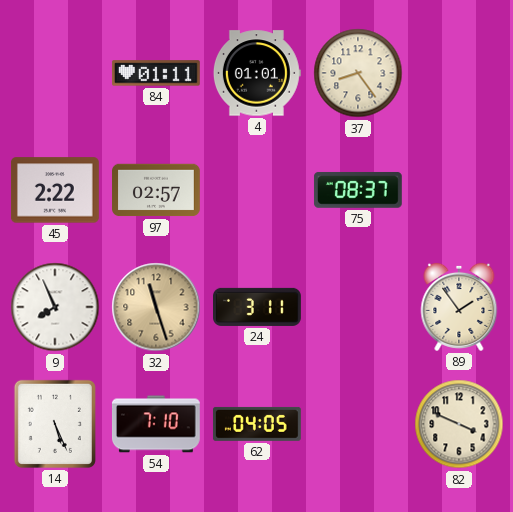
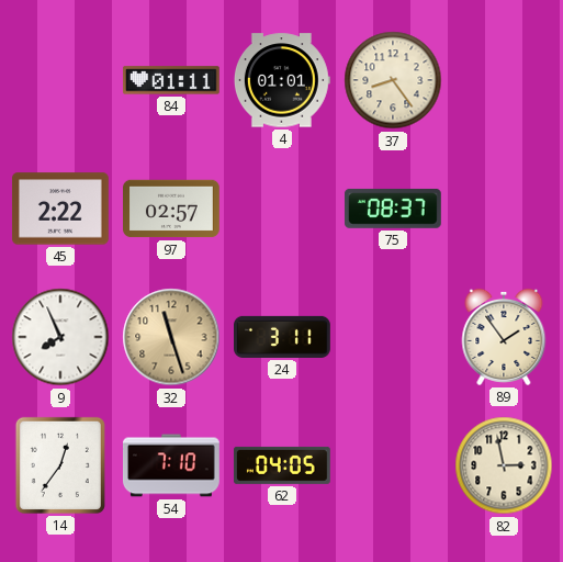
14: 5:26 -> 12:36
82: 3:49 -> 2:58
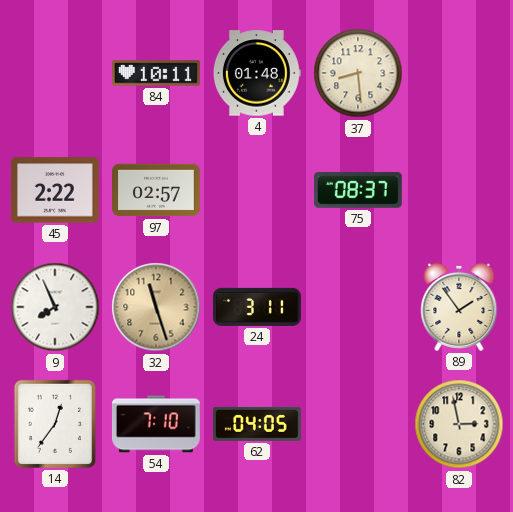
84: 01:11 -> 10:11
4: 01:01 -> 01:48
37: 8:24 -> 8:29
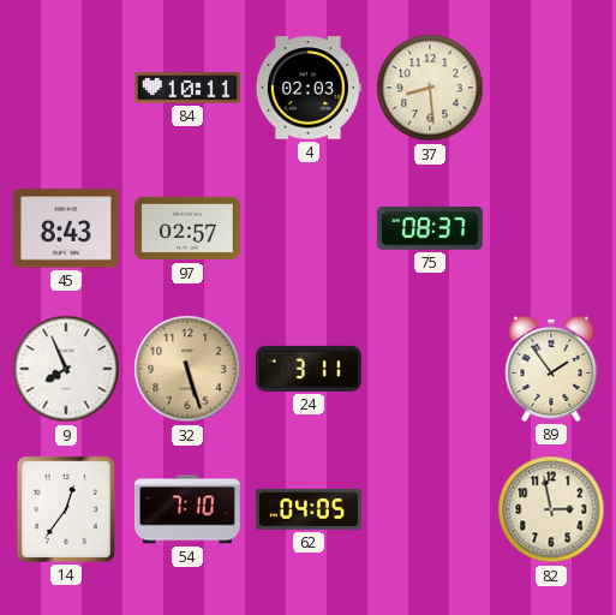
4: 01:48 -> 02:03
45: 2:22 -> 8:43
32: 11:27 -> 5:27
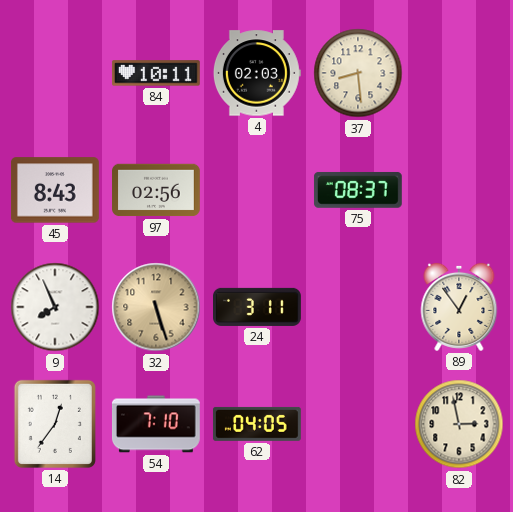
97: 02:57 -> 02:56
89: 1:54 -> 12:54
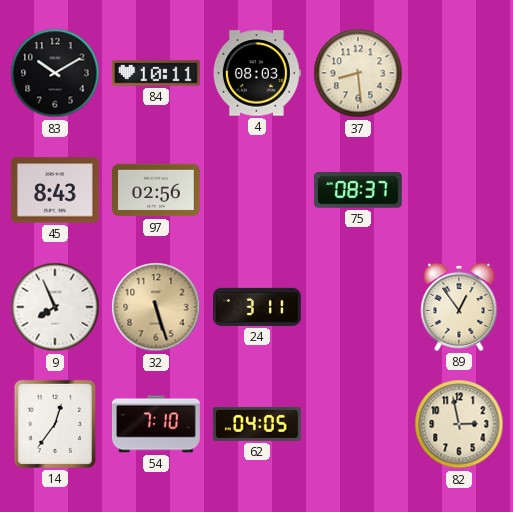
83: none -> 10:10
4: 02:03 -> 08:03
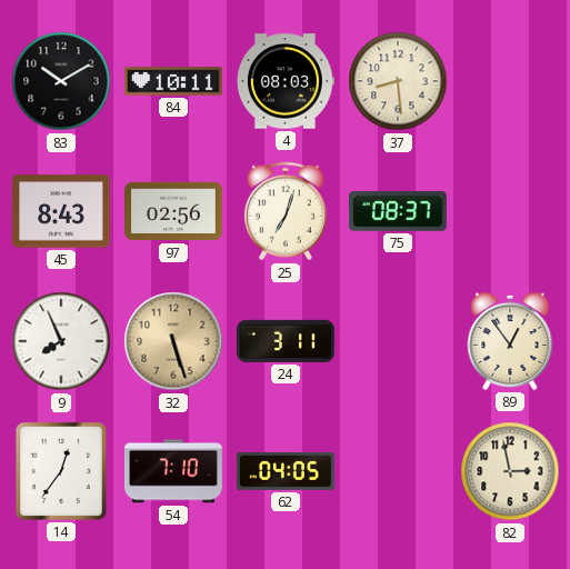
25: none -> 7:03
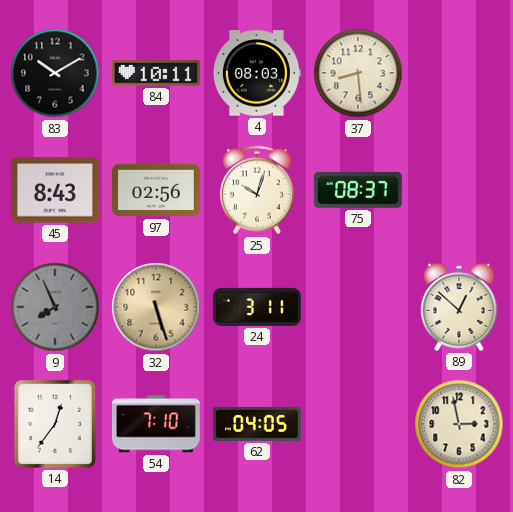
25: 7:03 -> 10:03
9 dial: white -> grey
89: 12:54 -> 12:52
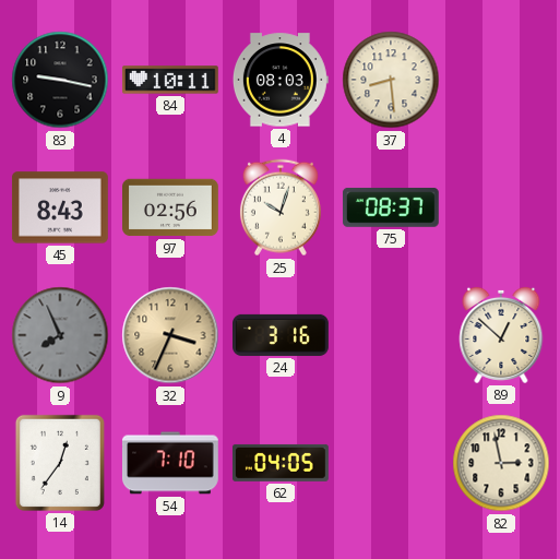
83: 10:10 -> 9:17
32: 5:27 -> 3:34
24: 3:11 -> 3:16
